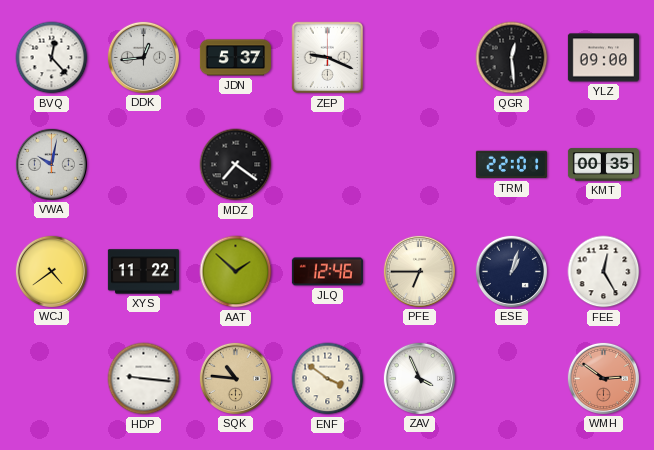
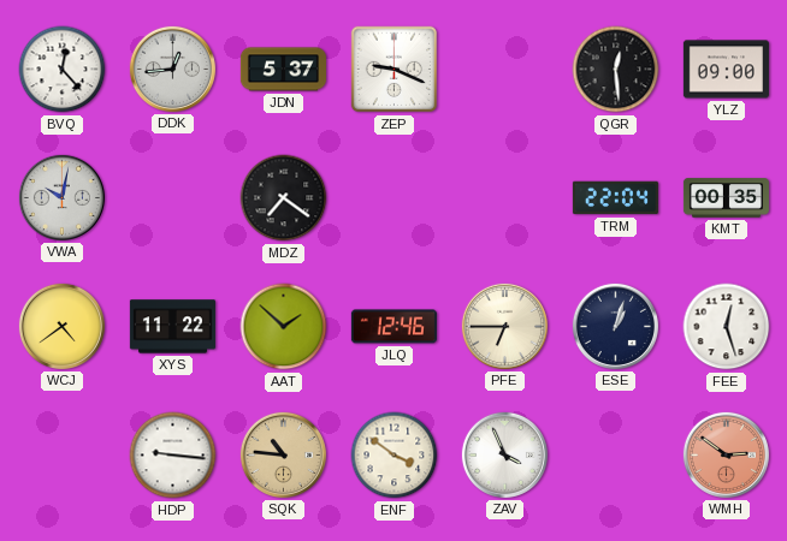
TRM: 22:01 -> 22:04
FEE: 12:25 -> 12:27
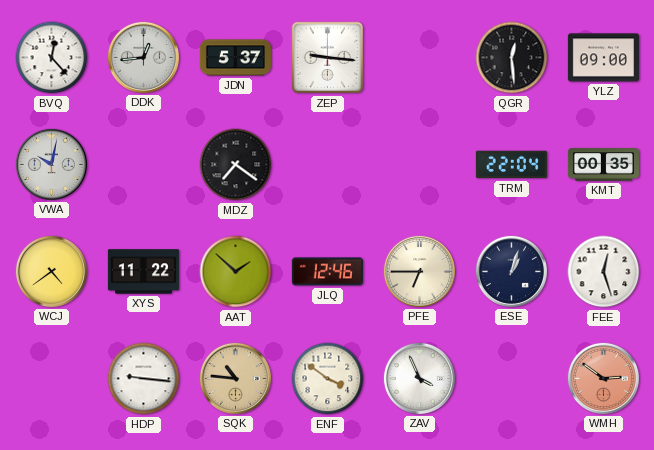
ZEP: 9:19 -> 9:16
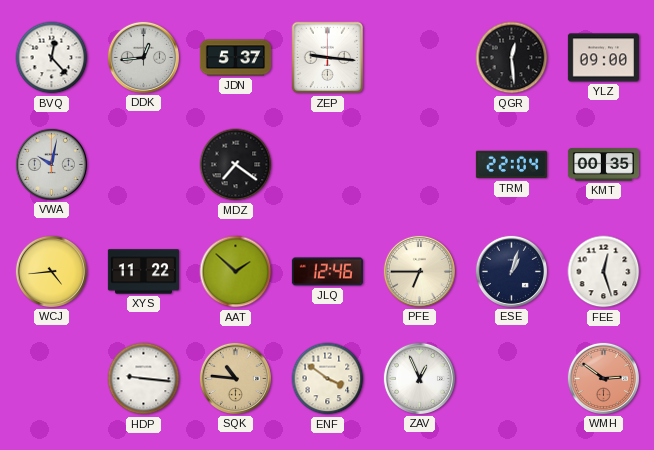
WCJ: 4:39 -> 4:44
ZAV: 3:56 -> 12:56
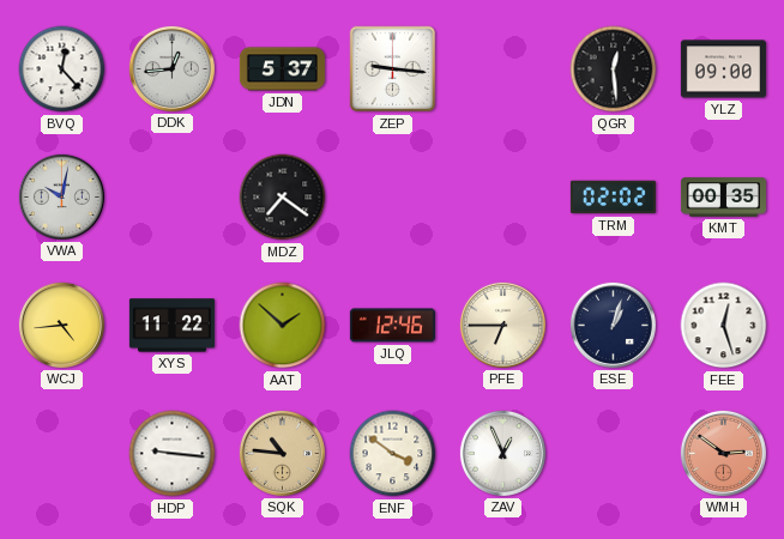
TRM: 22:04 -> 02:02
